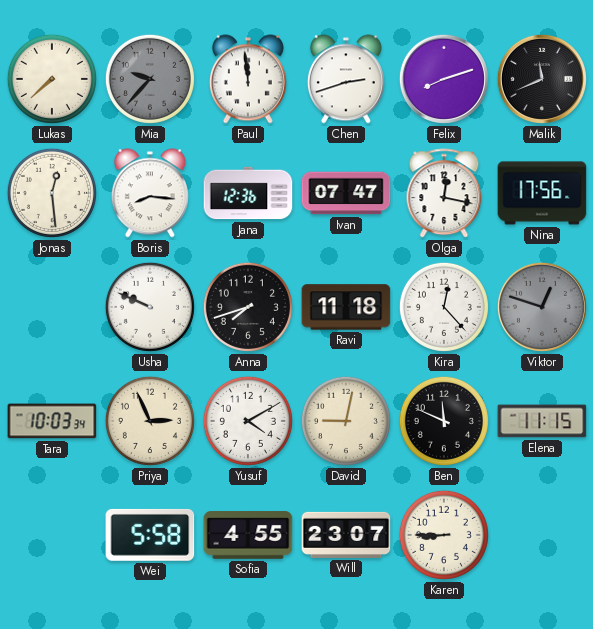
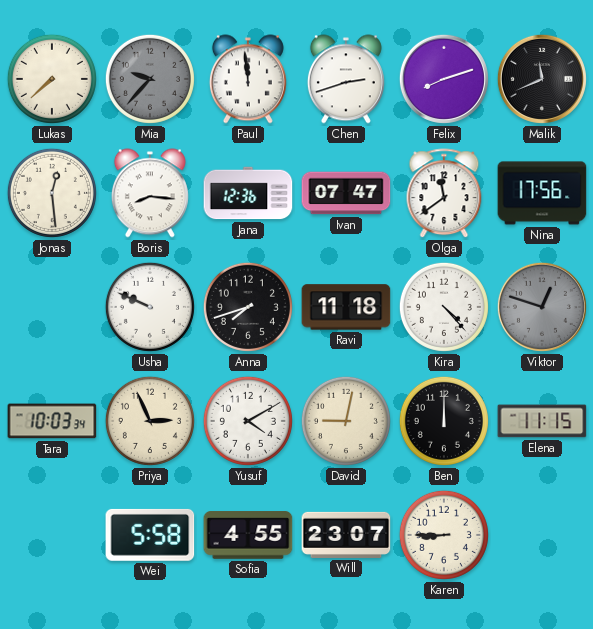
Olga: 12:17 -> 11:39
Kira: 12:23 -> 4:23
Ben: 11:49 -> 12:00
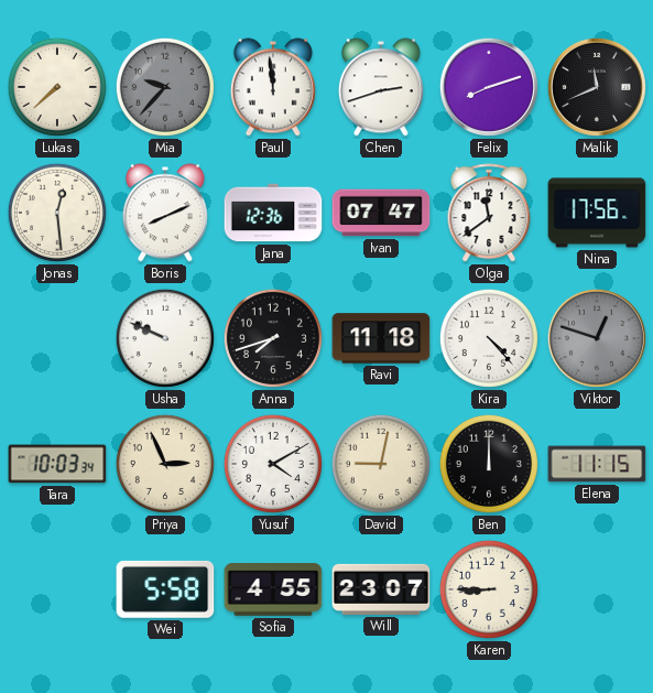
Boris: 8:16 -> 8:11
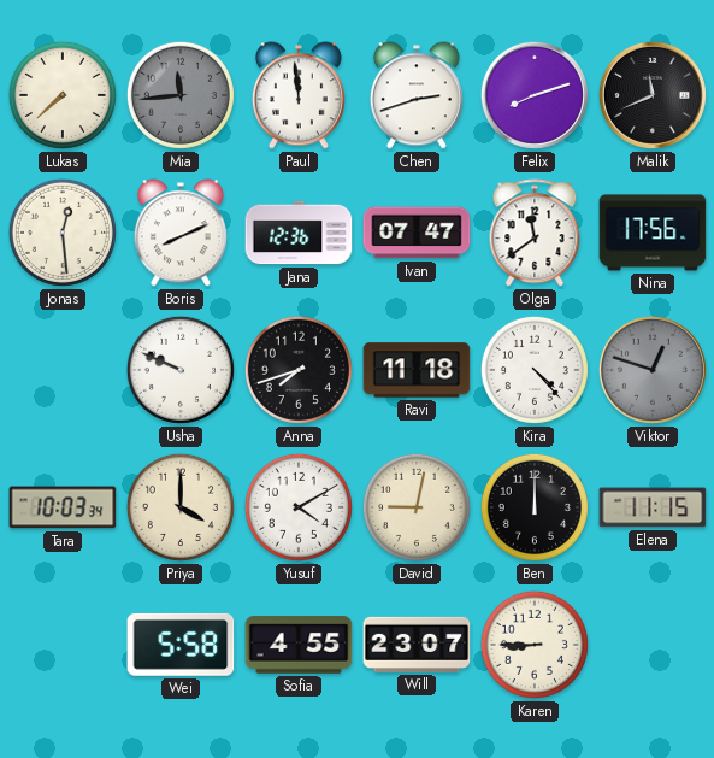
Mia: 9:37 -> 11:44
Priya: 2:56 -> 4:00
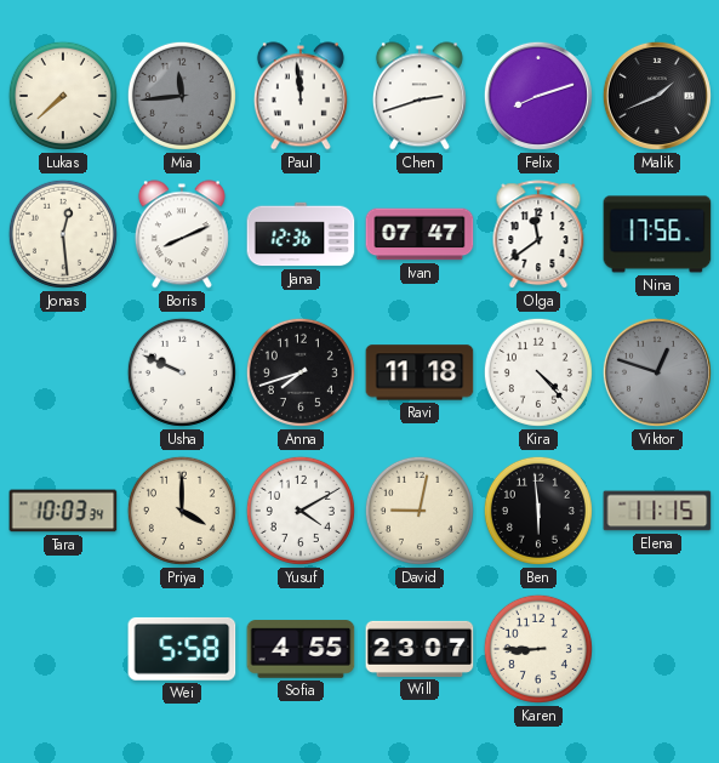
Malik: 11:41 -> 1:41
Ben: 12:00 -> 5:59
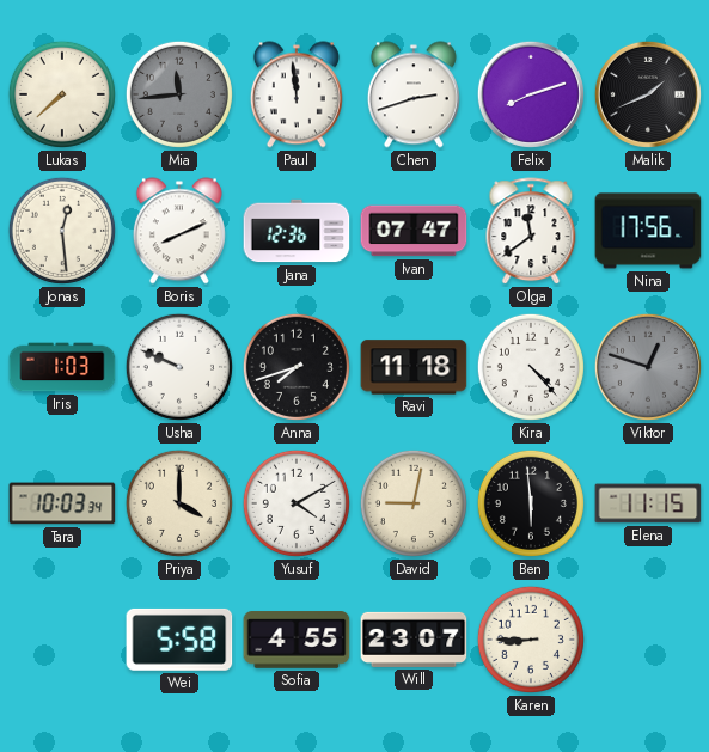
Iris: none -> 1:03
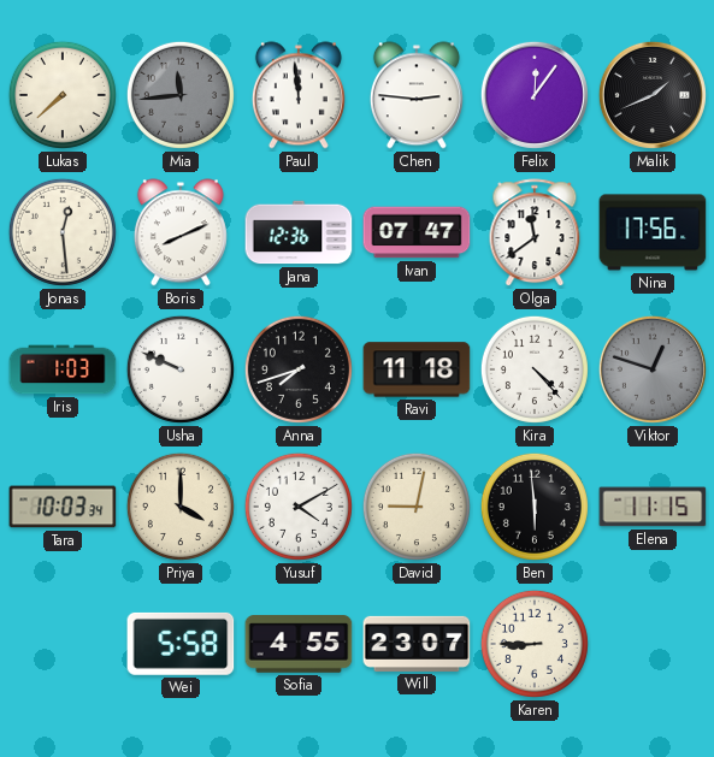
Chen: 2:42 -> 2:46
Felix: 8:12 -> 12:06
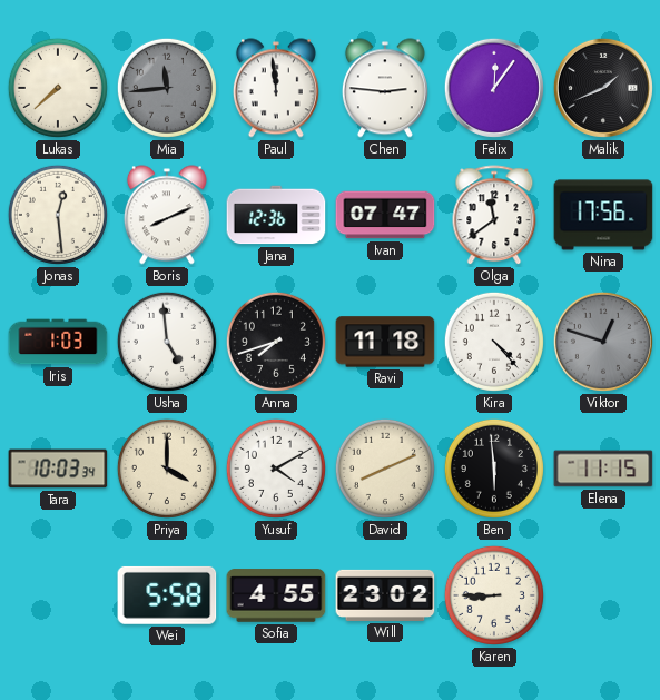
Usha: 9:49 -> 4:59
David: 9:02 -> 8:11
Will: 23:07 -> 23:02
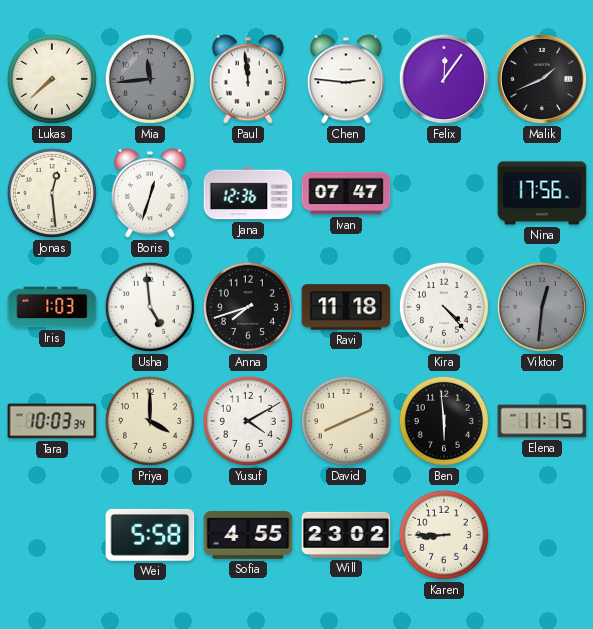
Boris: 8:11 -> 12:33
Olga: 11:39 -> none
Viktor: 12:48 -> 12:31
